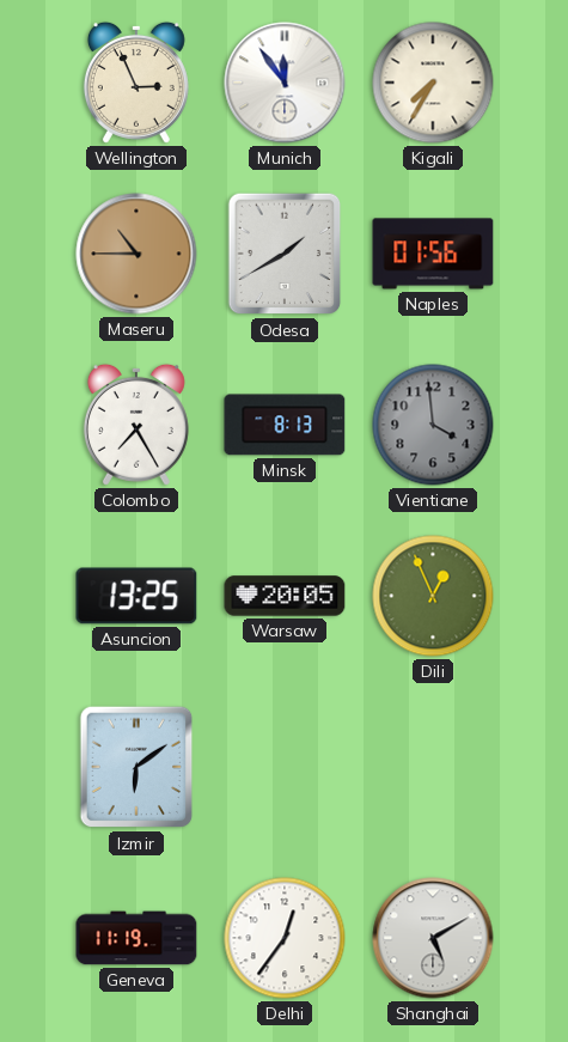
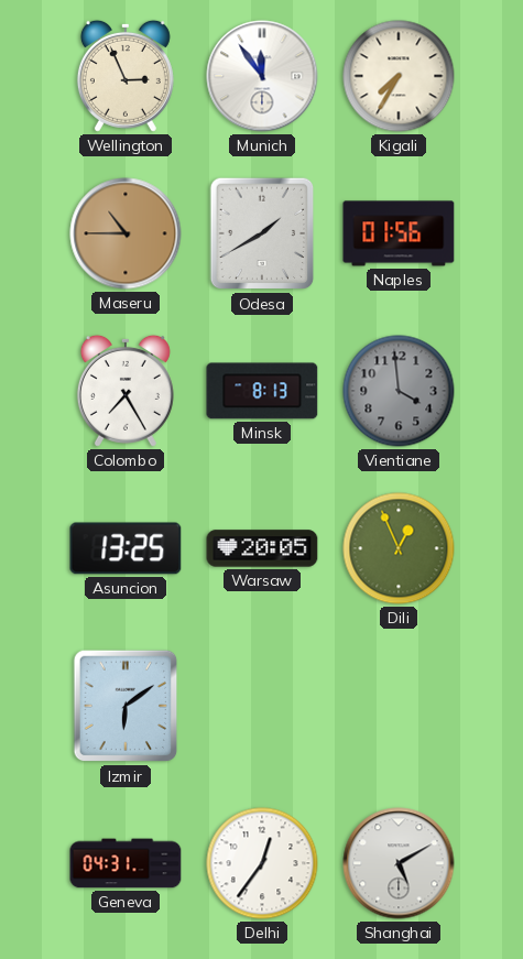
Geneva: 11:19 -> 04:31
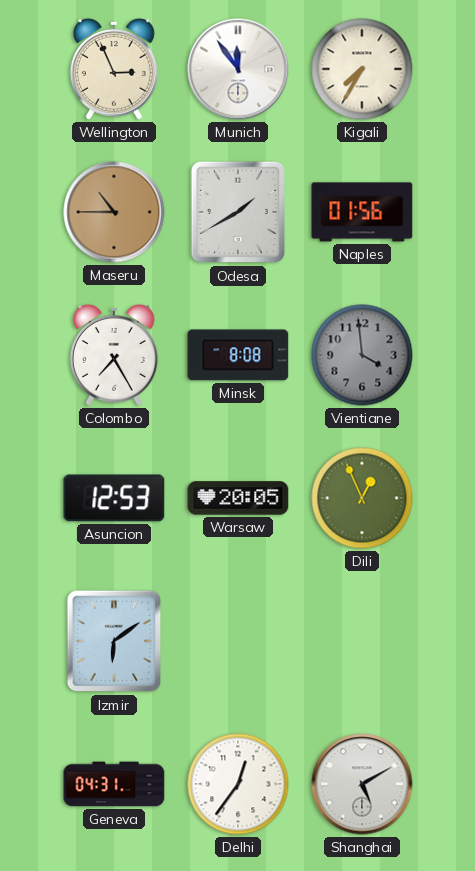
Minsk: 8:13 -> 8:08
Asuncion: 13:25 -> 12:53
